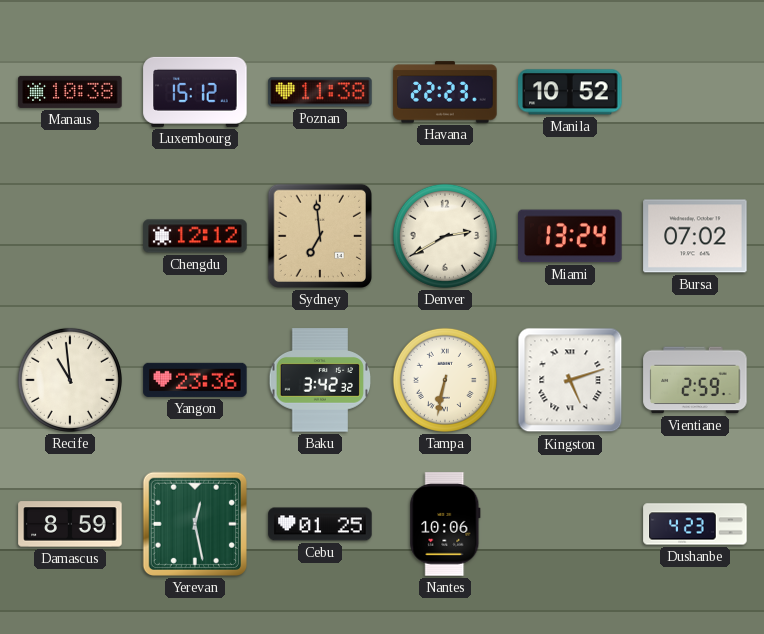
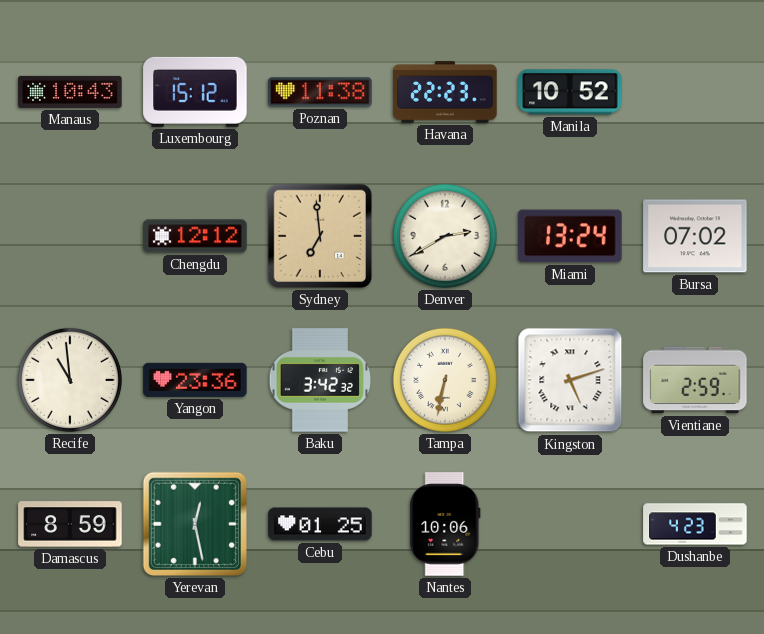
Manaus: 10:38 -> 10:43
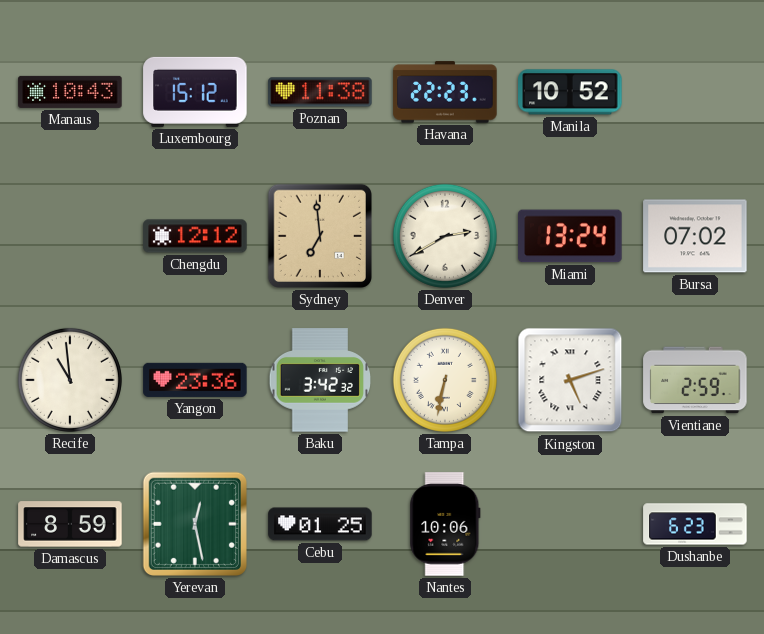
Dushanbe: 4:23 -> 6:23
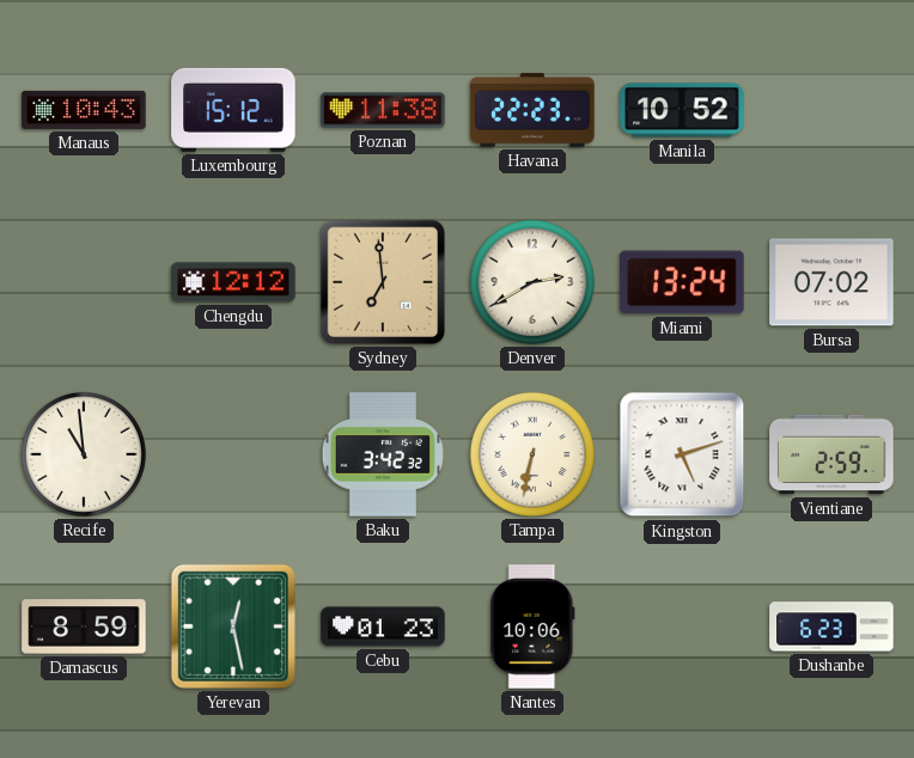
Yangon: 23:36 -> none
Cebu: 01:25 -> 01:23
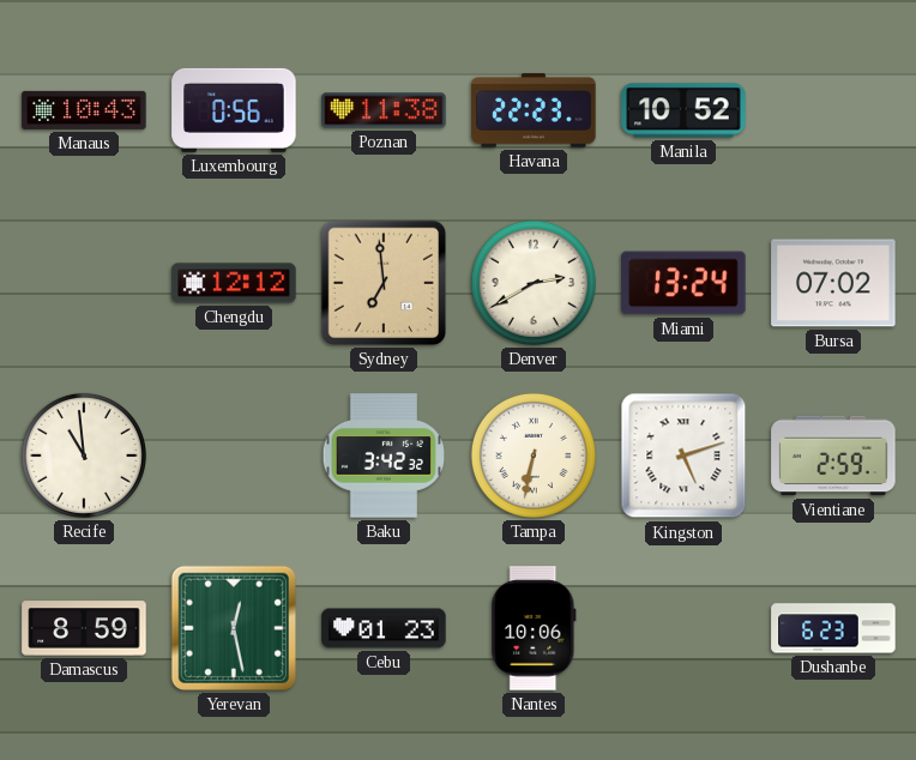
Luxembourg: 15:12 -> 0:56
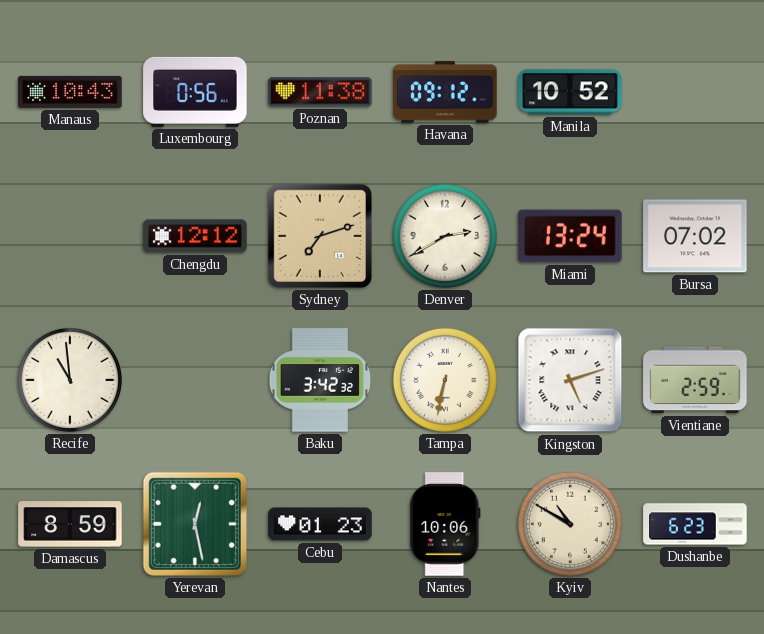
Havana: 22:23 -> 09:12
Sydney: 6:59 -> 7:12
Kyiv: none -> 10:50
